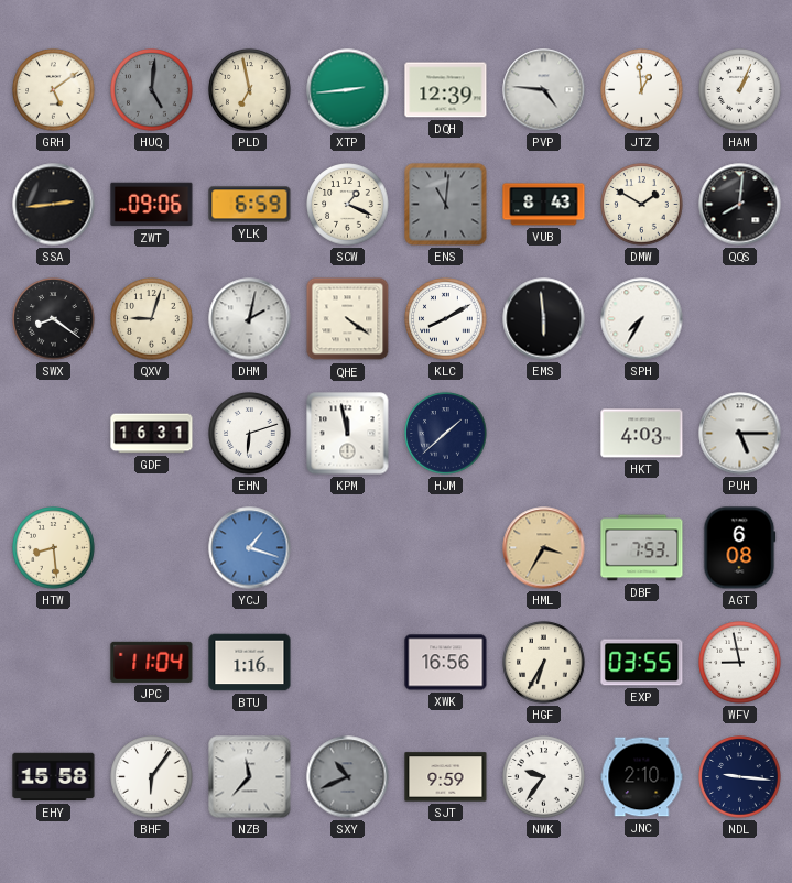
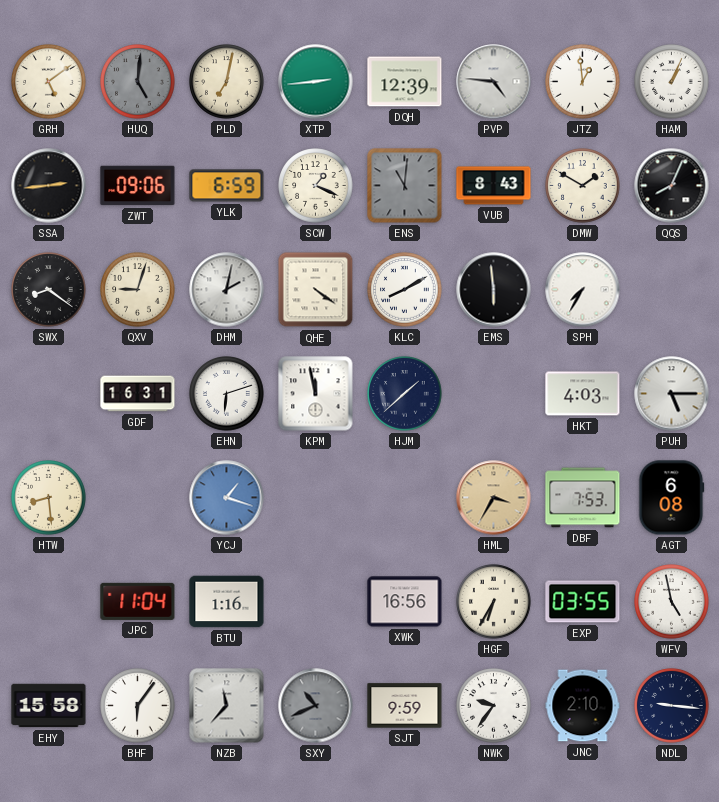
PLD: 6:58 -> 7:02
QQS: 8:01 -> 8:04
WFV: 8:58 -> 4:58
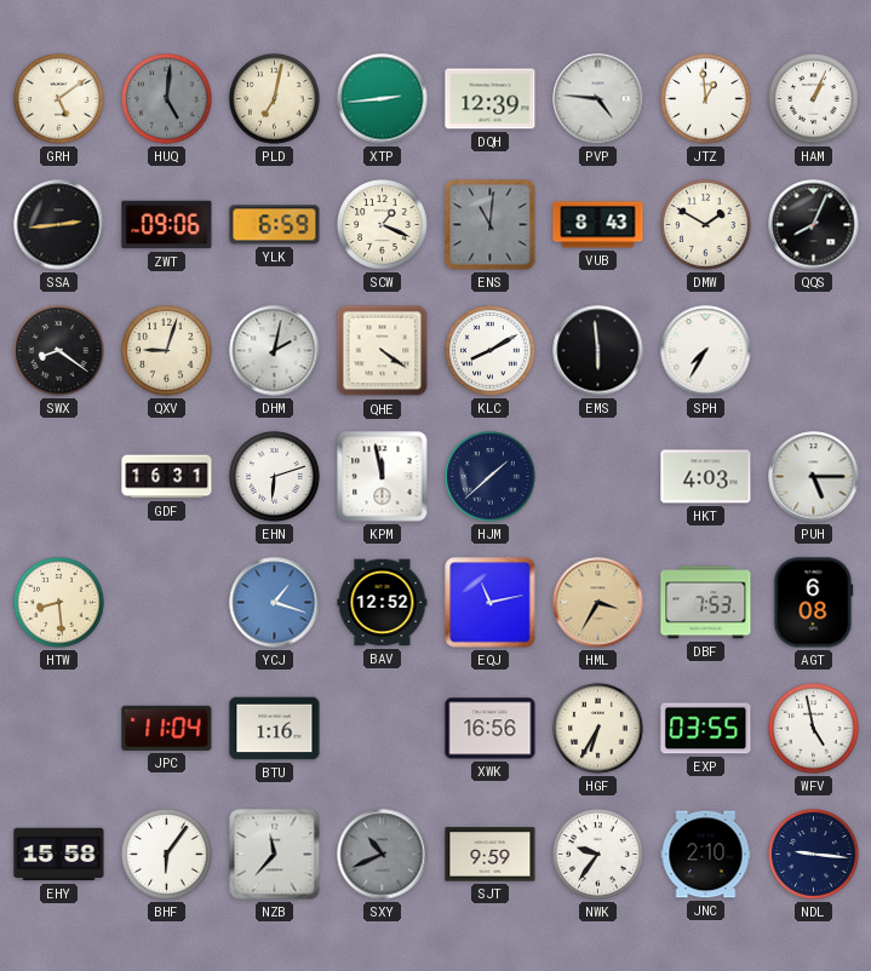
BAV: none -> 12:52
EQJ: none -> 11:13
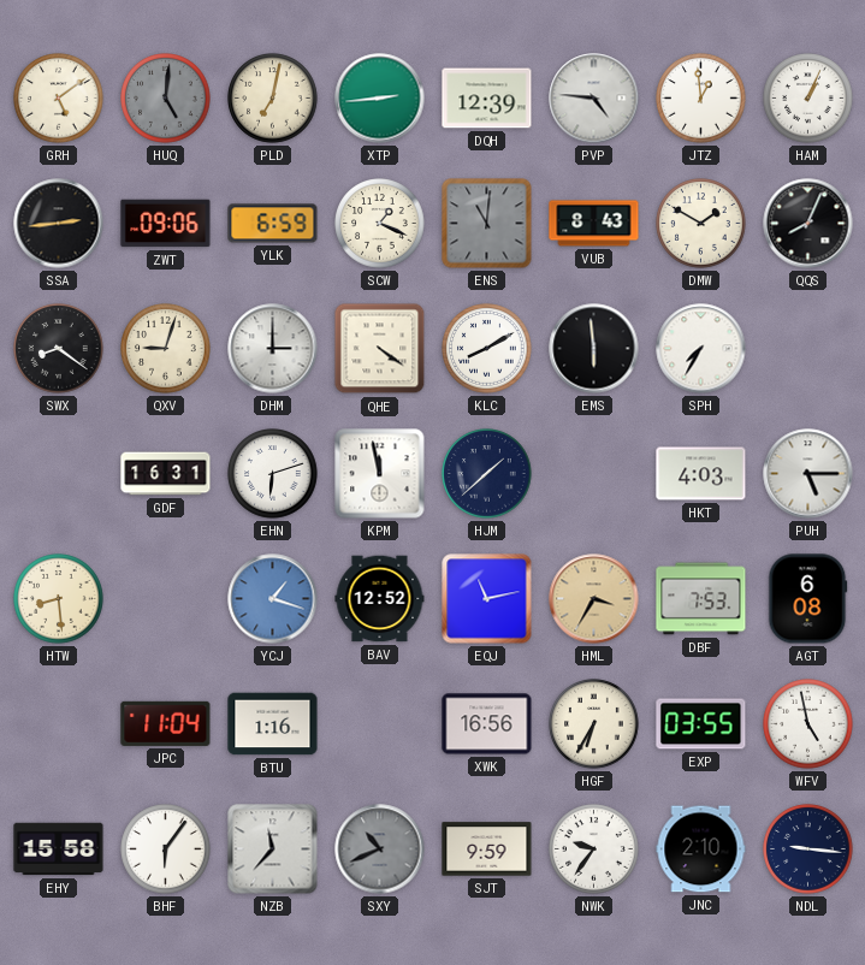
DHM: 2:02 -> 3:00
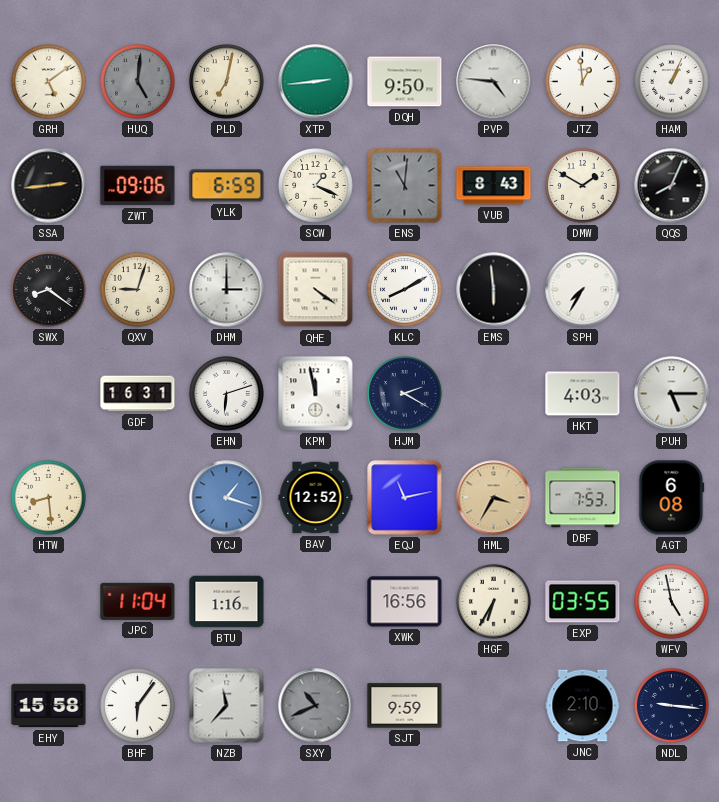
DQH: 12:39 -> 9:50
HJM: 1:38 -> 2:20
NWK: 9:36 -> none
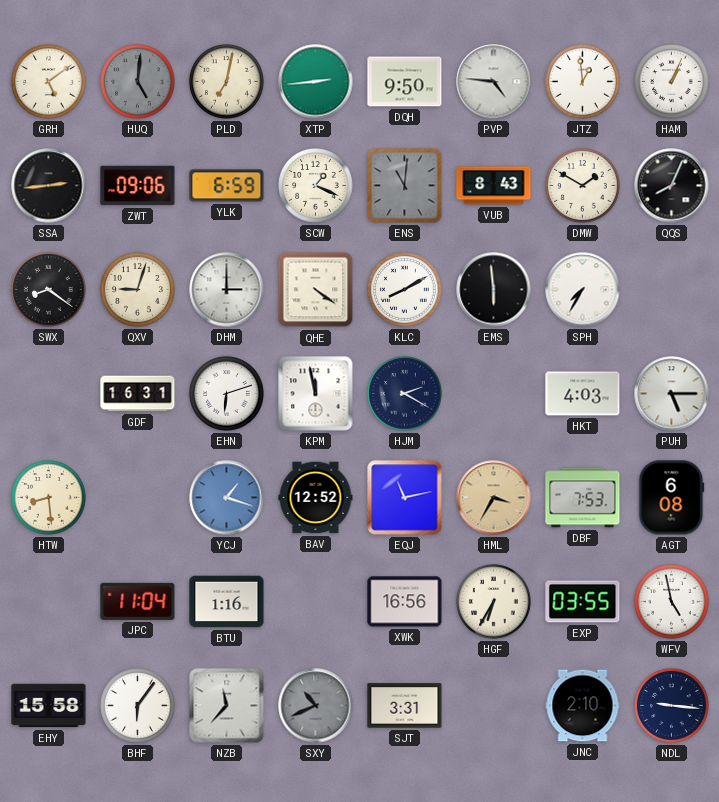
SJT: 9:59 -> 3:31
